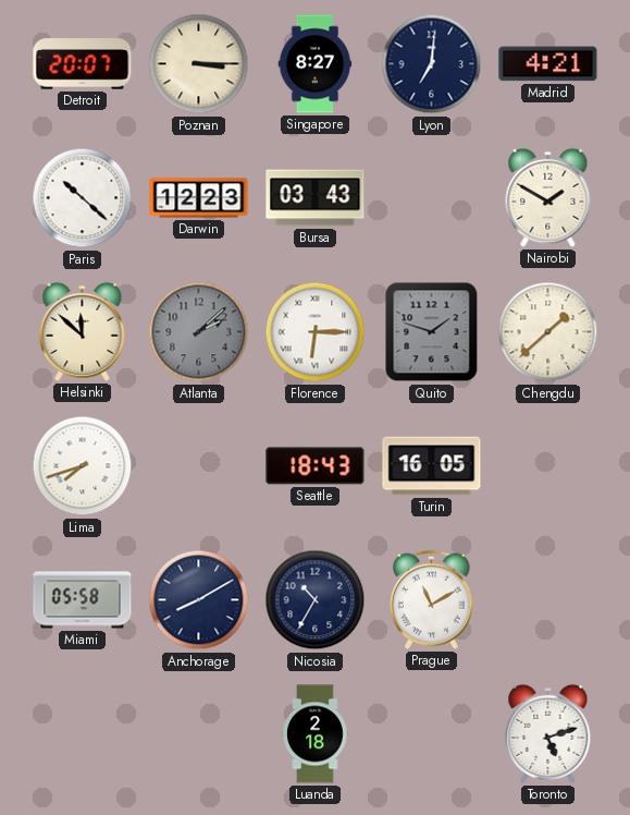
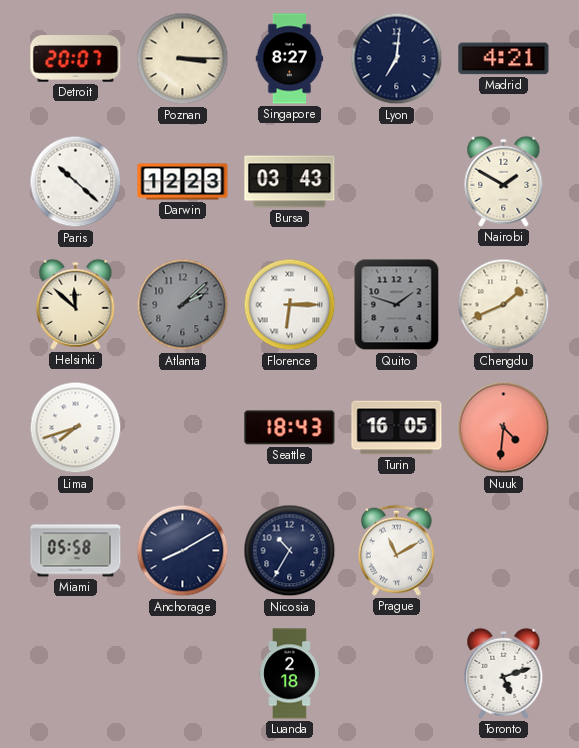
Chengdu: 1:38 -> 1:41
Nuuk: none -> 4:31
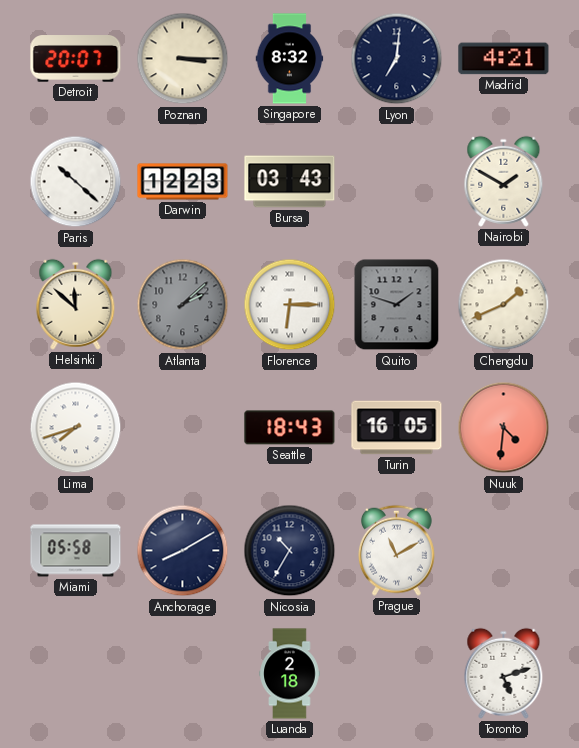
Singapore: 8:27 -> 8:32
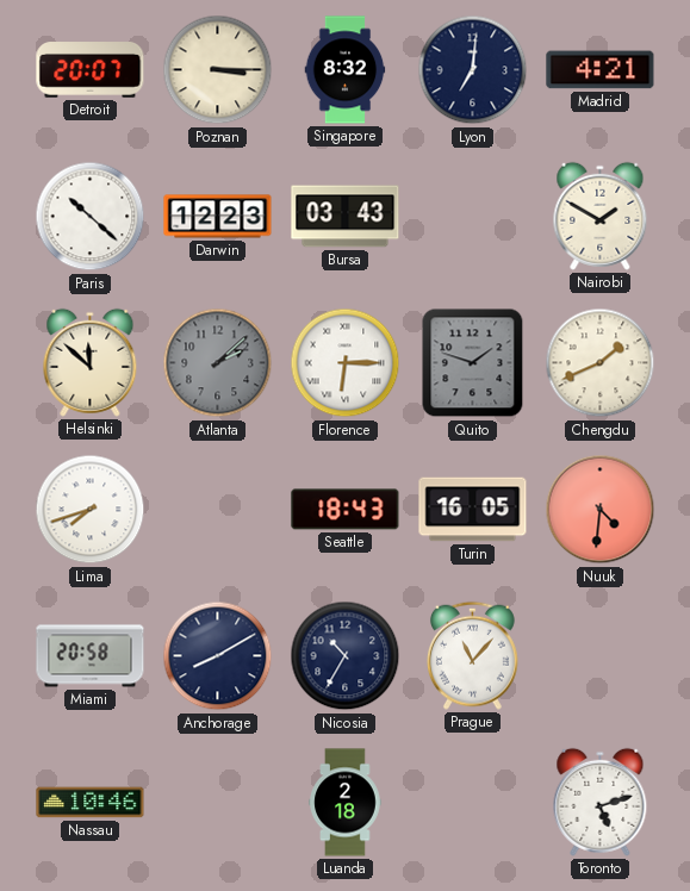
Miami: 05:58 -> 20:58
Prague: 11:10 -> 11:07
Nassau: none -> 10:46
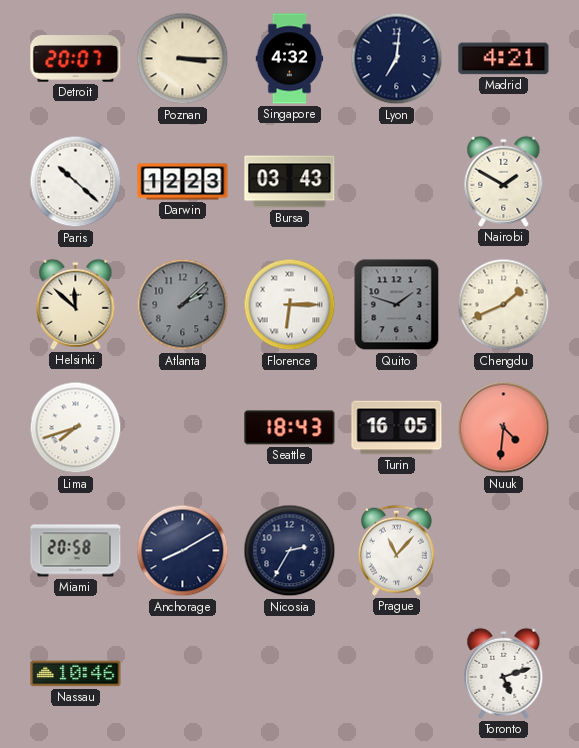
Singapore: 8:32 -> 4:32
Nicosia: 10:35 -> 2:35
Luanda: 2:18 -> none
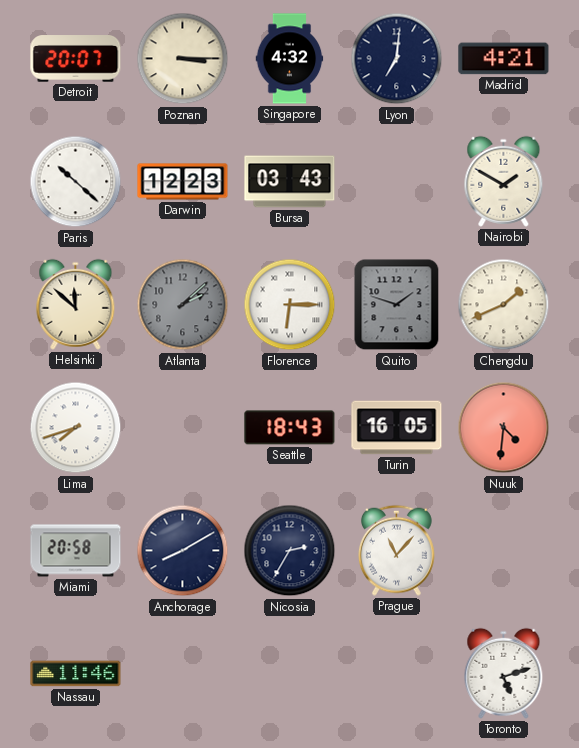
Nassau: 10:46 -> 11:46
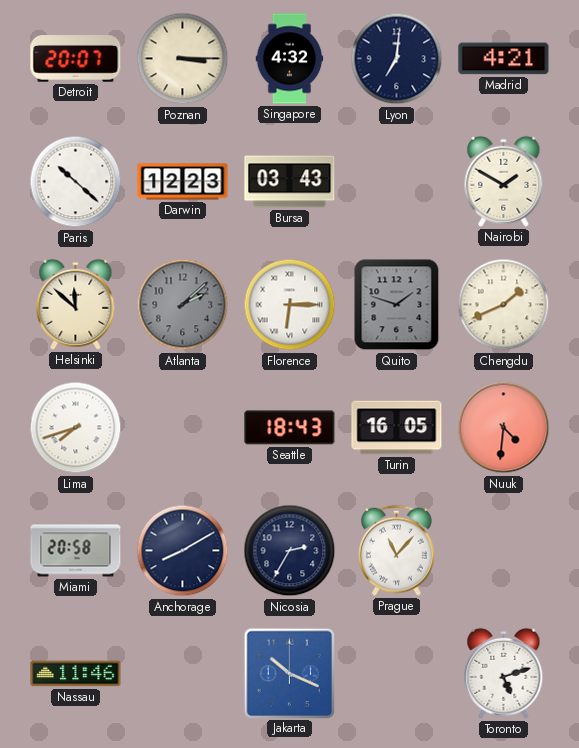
Jakarta: none -> 10:19
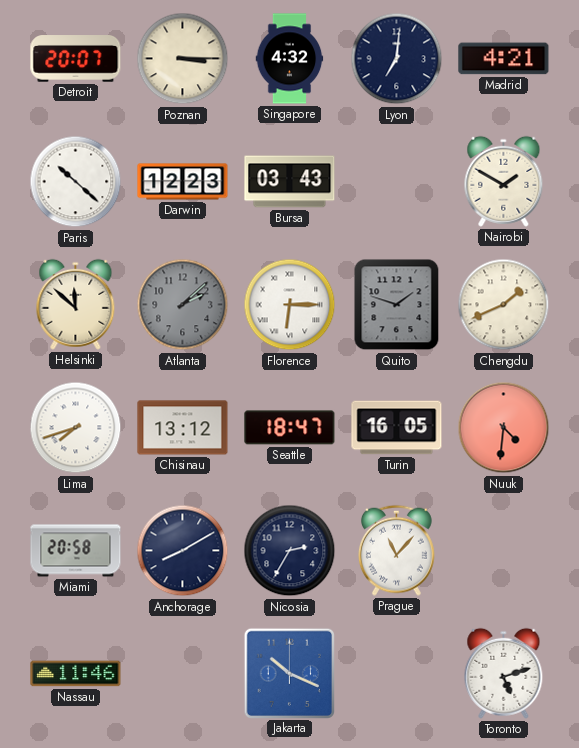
Chisinau: none -> 13:12
Seattle: 18:43 -> 18:47
